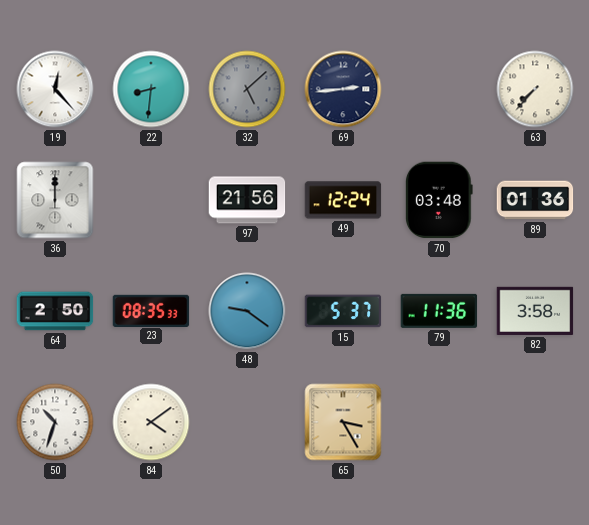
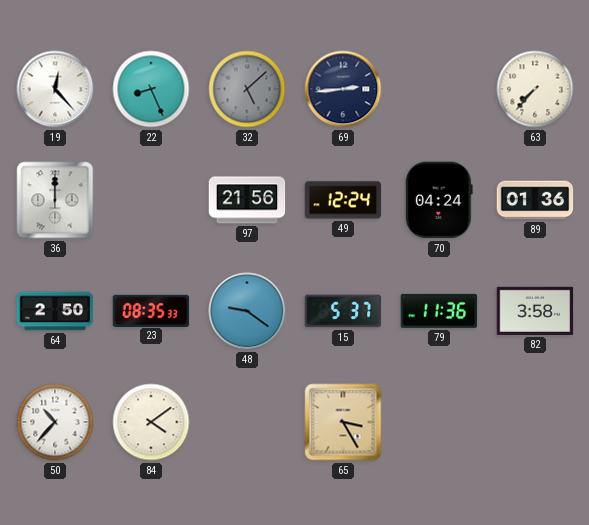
22: 8:31 -> 8:26
70: 03:48 -> 04:24
50: 10:33 -> 10:37
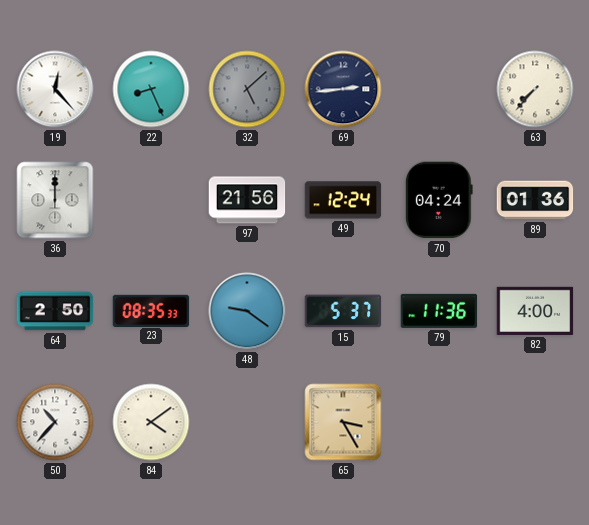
82: 3:58 -> 4:00
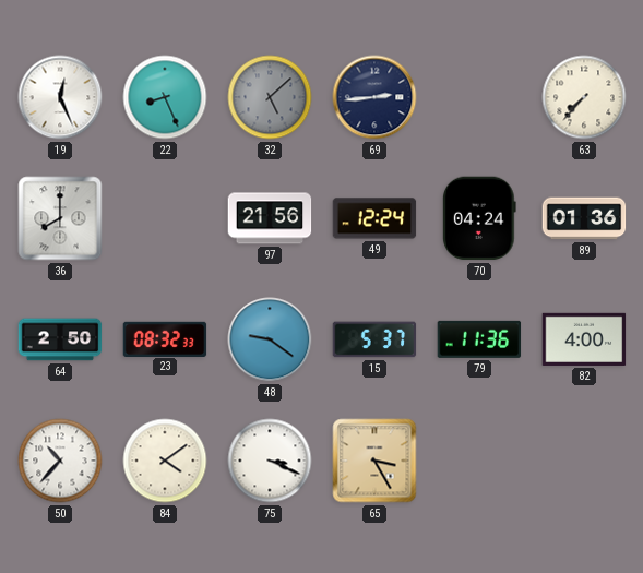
19: 12:23 -> 12:26
36: 12:00 -> 8:00
23: 08:35 -> 08:32
75: none -> 3:19
